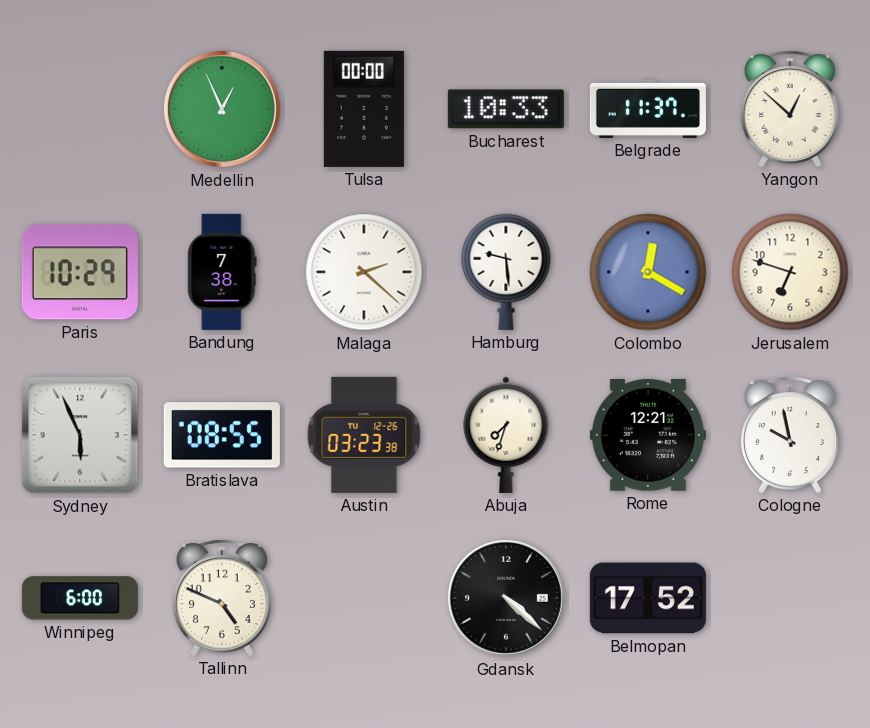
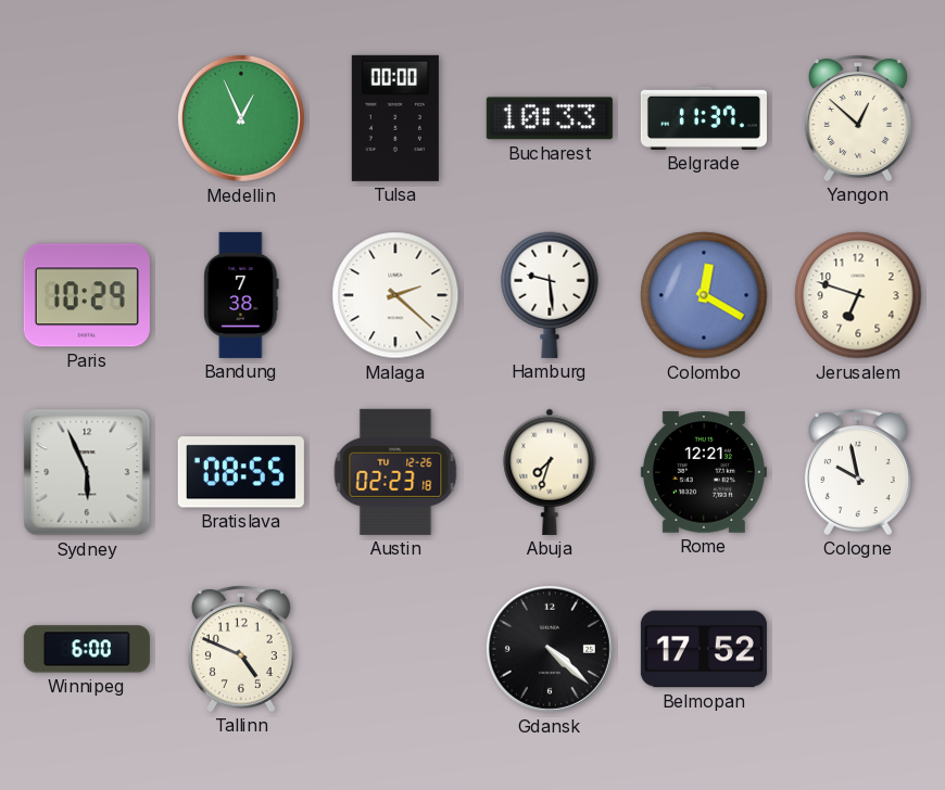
Austin: 03:23 -> 02:23
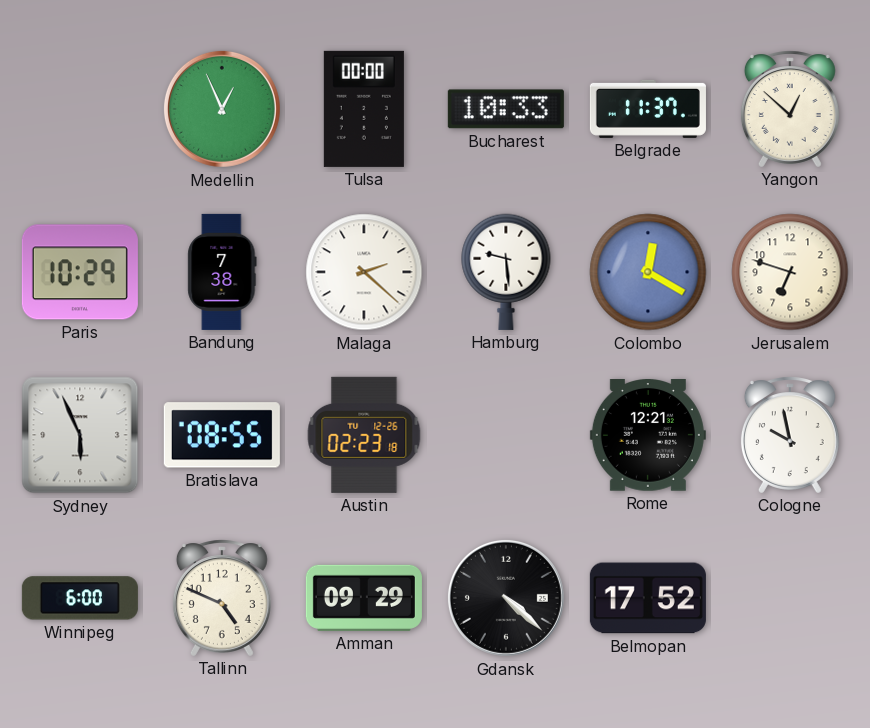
Abuja: 7:33 -> none
Amman: none -> 09:29
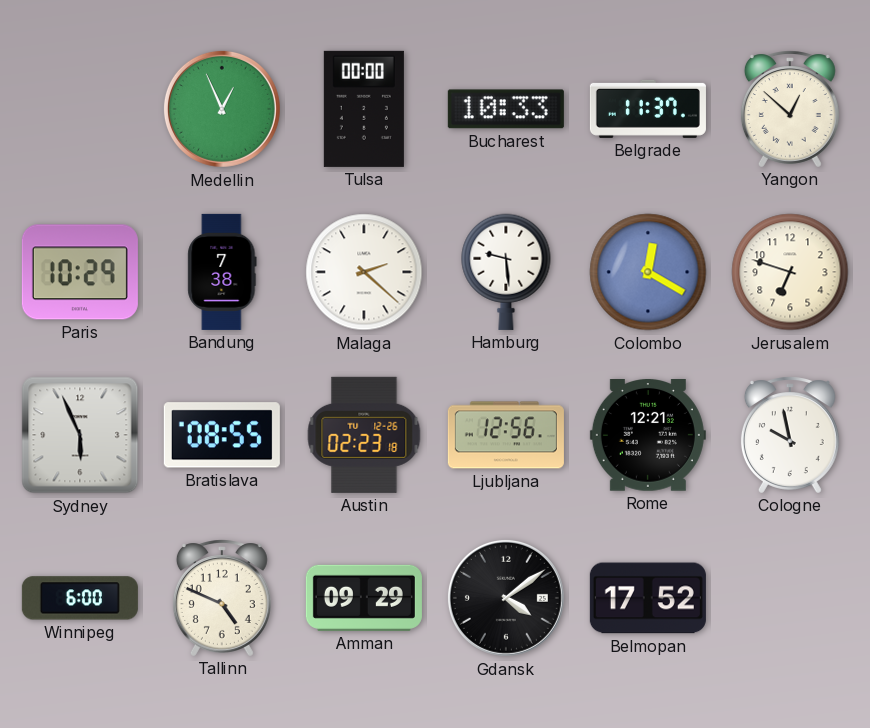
Ljubljana: none -> 12:56
Gdansk: 4:22 -> 4:09
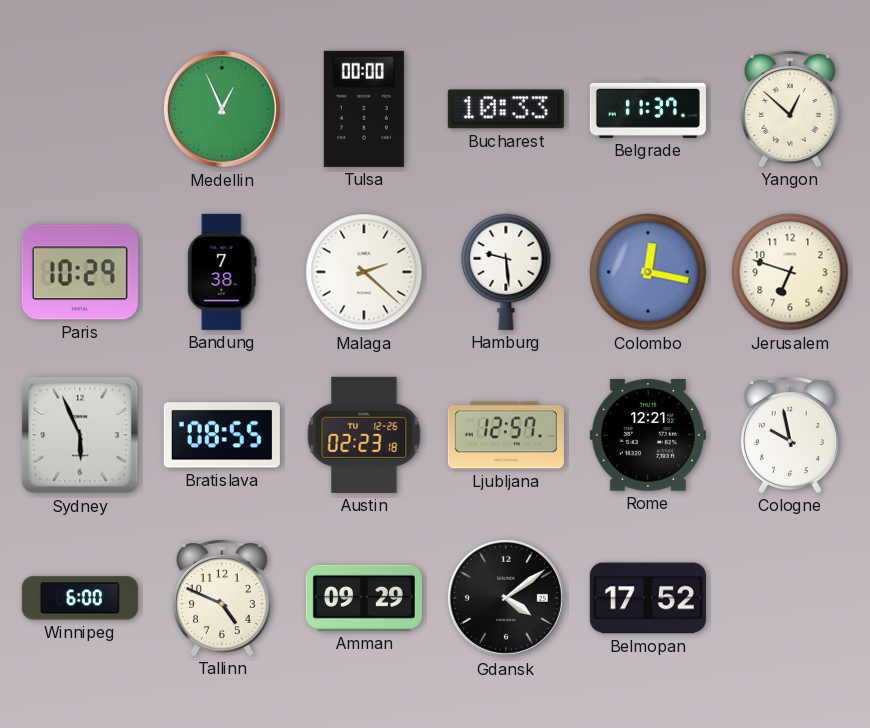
Colombo: 12:20 -> 12:17
Ljubljana: 12:56 -> 12:57
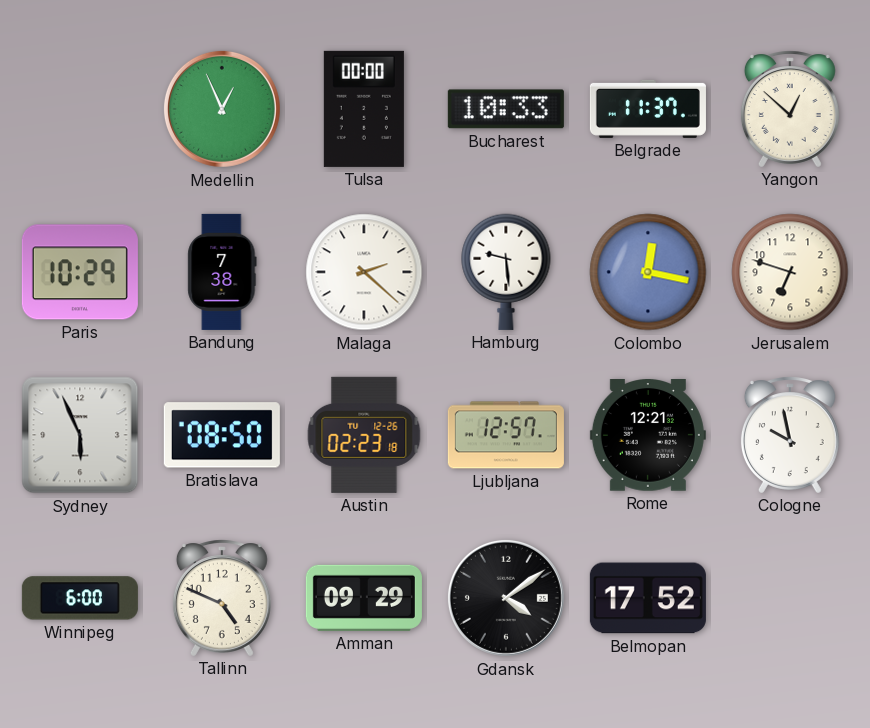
Bratislava: 08:55 -> 08:50
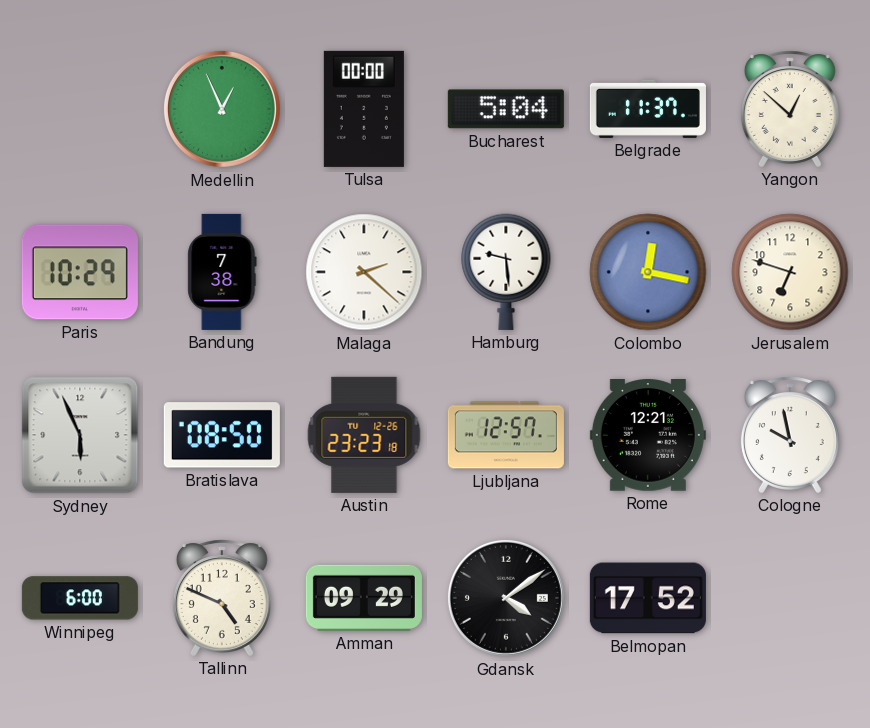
Bucharest: 10:33 -> 5:04
Austin: 02:23 -> 23:23
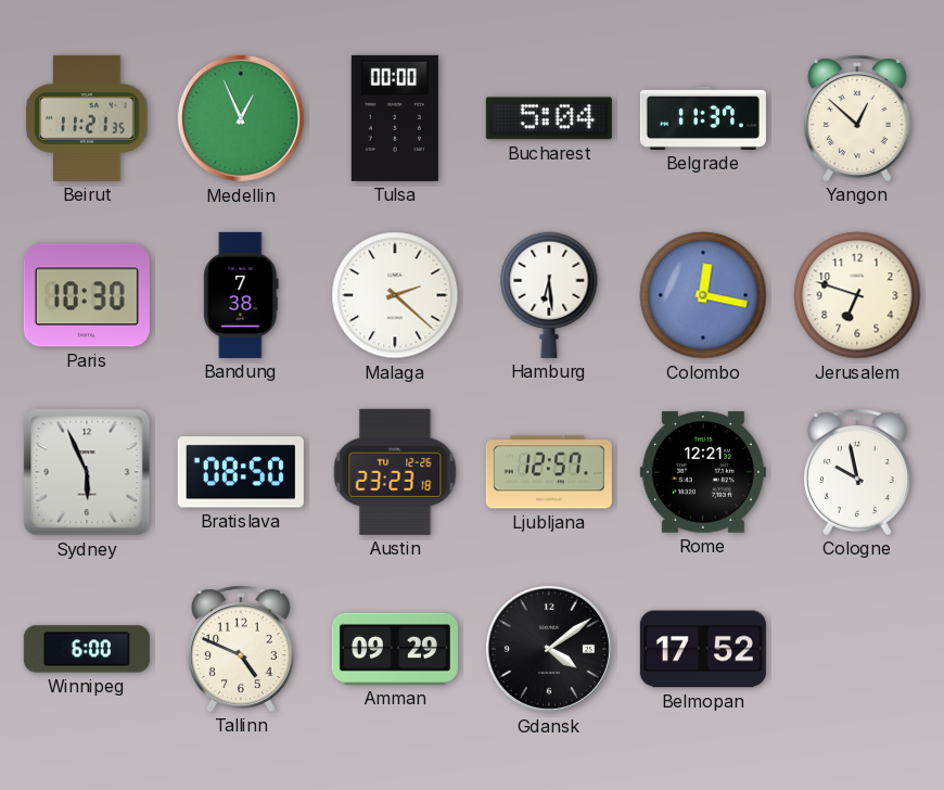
Beirut: none -> 11:21
Paris: 10:29 -> 10:30
Hamburg: 9:29 -> 6:29
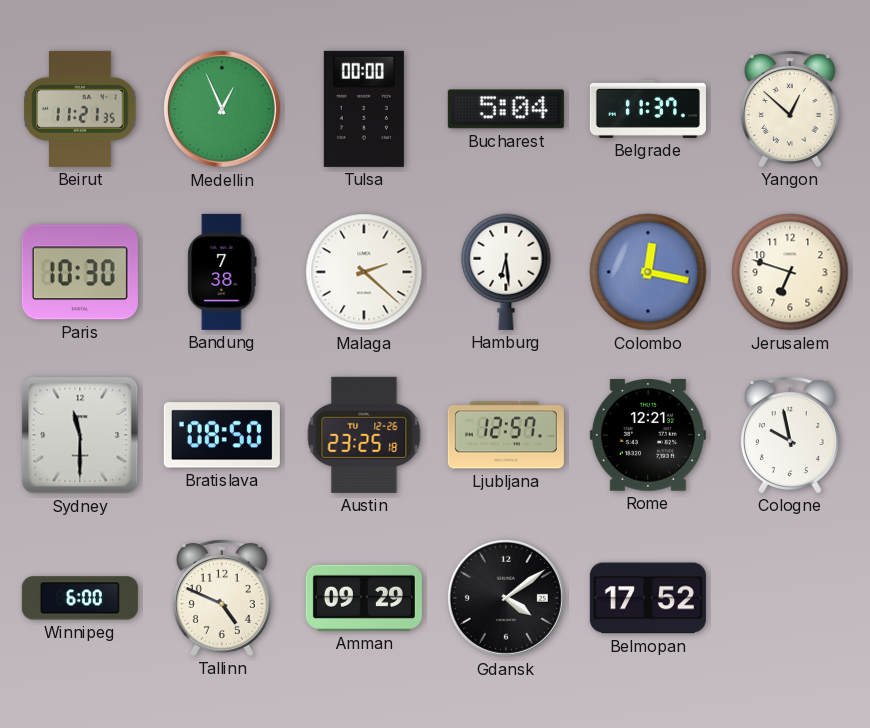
Sydney: 5:56 -> 11:30
Austin: 23:23 -> 23:25
